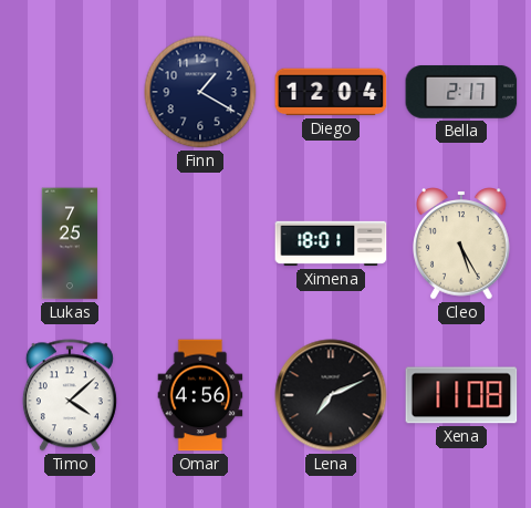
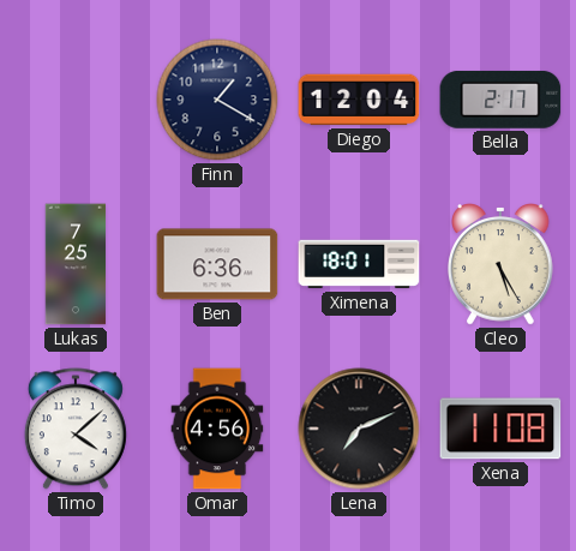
Ben: none -> 6:36
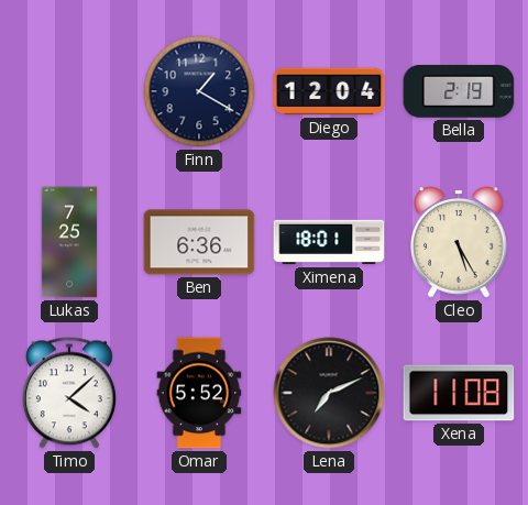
Bella: 2:17 -> 2:19
Omar: 4:56 -> 5:52
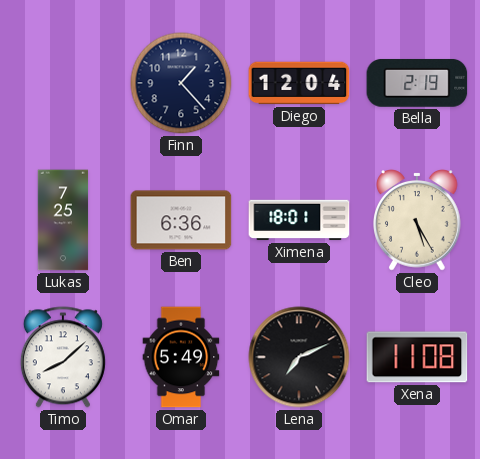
Finn: 1:20 -> 1:23
Timo: 4:08 -> 8:08
Omar: 5:52 -> 5:49
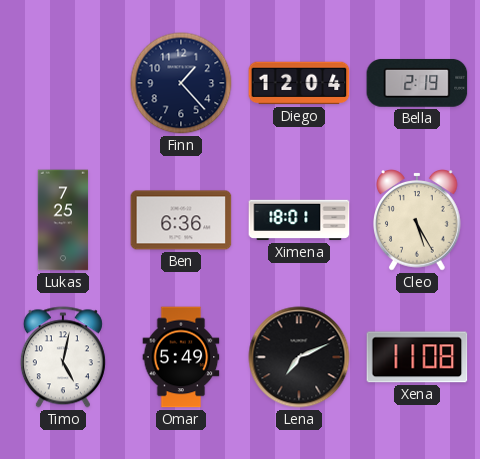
Timo: 8:08 -> 5:02
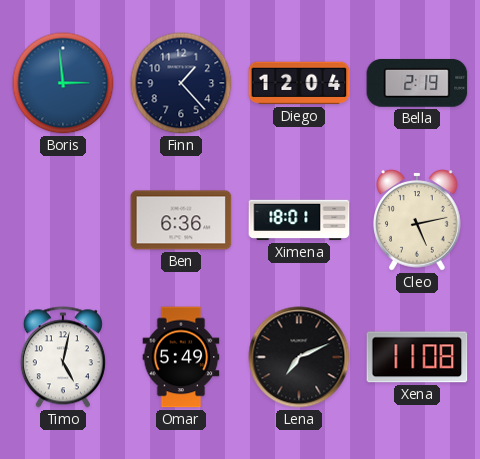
Boris: none -> 2:59
Lukas: 7:25 -> none
Cleo: 5:25 -> 5:13
